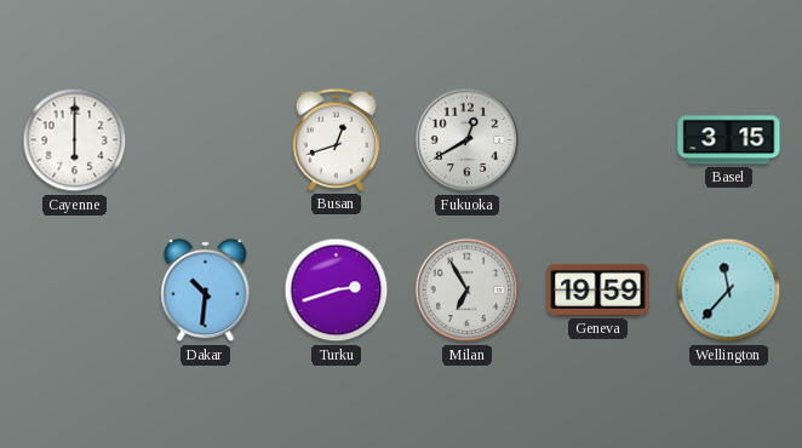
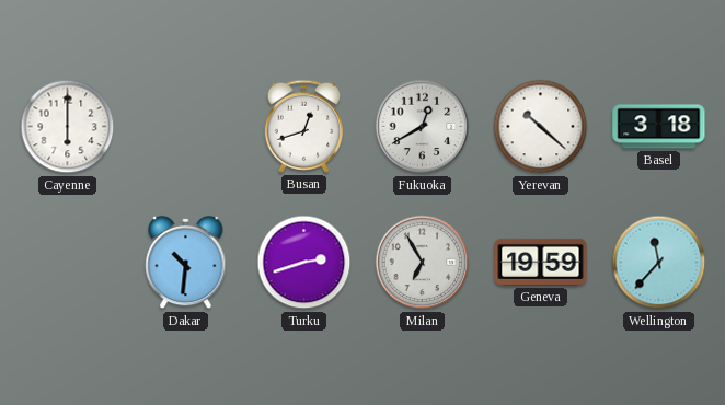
Yerevan: none -> 10:22
Basel: 3:15 -> 3:18
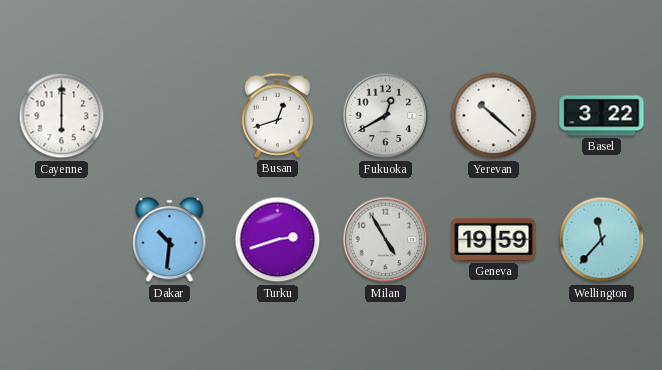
Basel: 3:18 -> 3:22
Milan: 6:55 -> 4:55
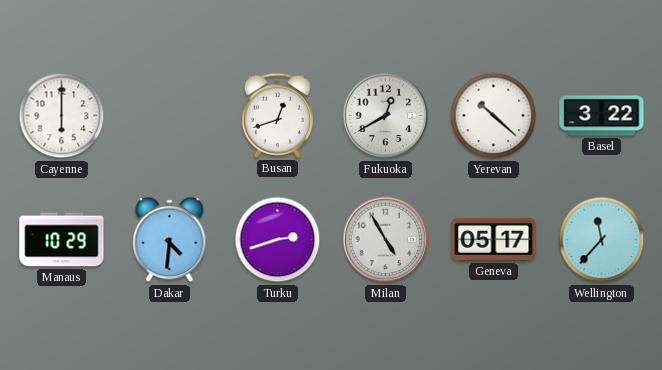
Manaus: none -> 10:29
Dakar: 10:31 -> 4:31
Geneva: 19:59 -> 05:17
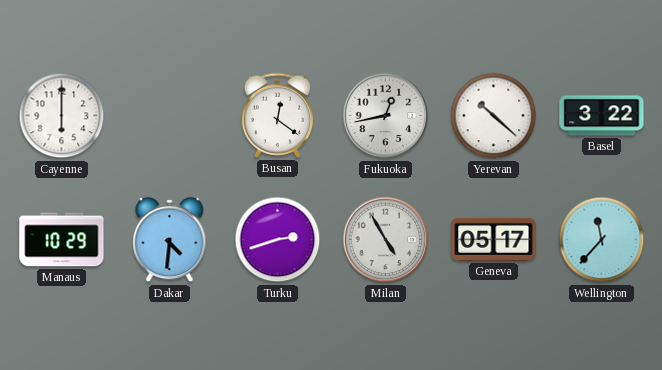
Busan: 12:42 -> 12:21
Fukuoka: 12:40 -> 12:43
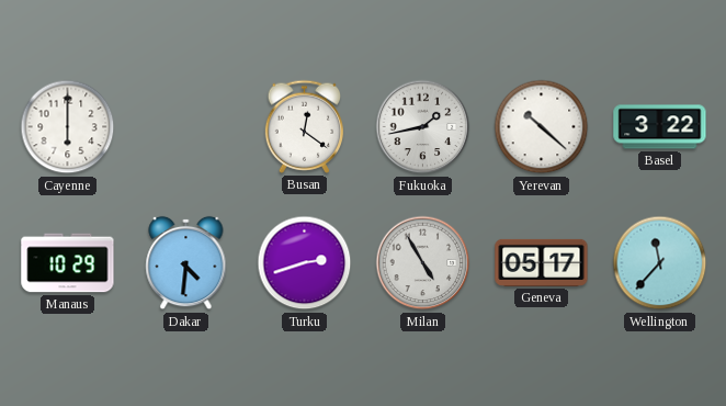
Fukuoka: 12:43 -> 1:43
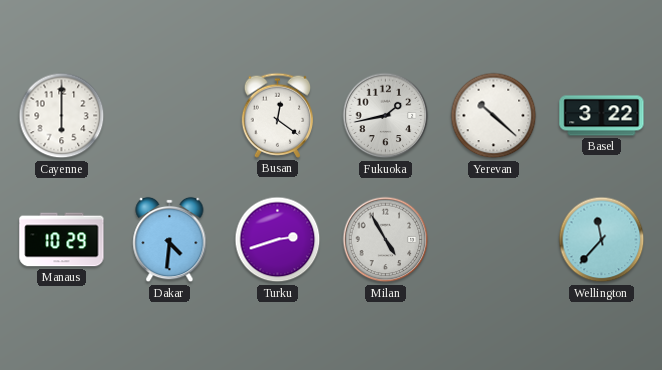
Geneva: 05:17 -> none
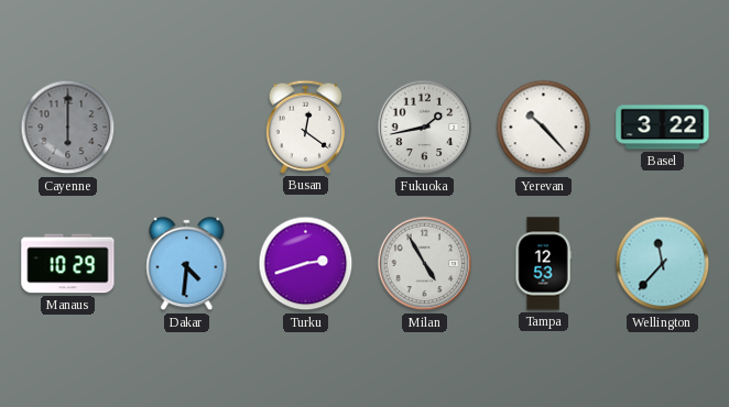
Cayenne dial: white -> grey
Yerevan: 10:22 -> 10:23
Tampa: none -> 12:53
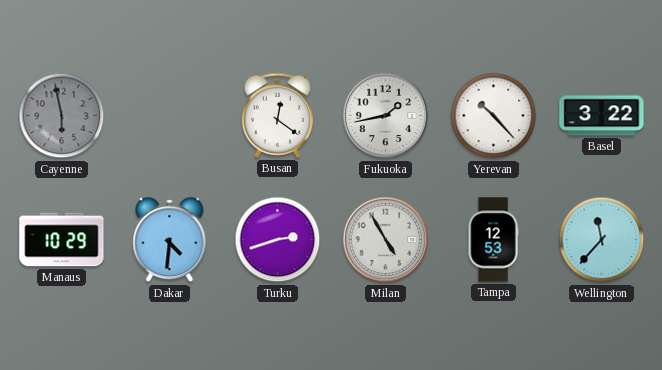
Cayenne: 6:00 -> 5:58
